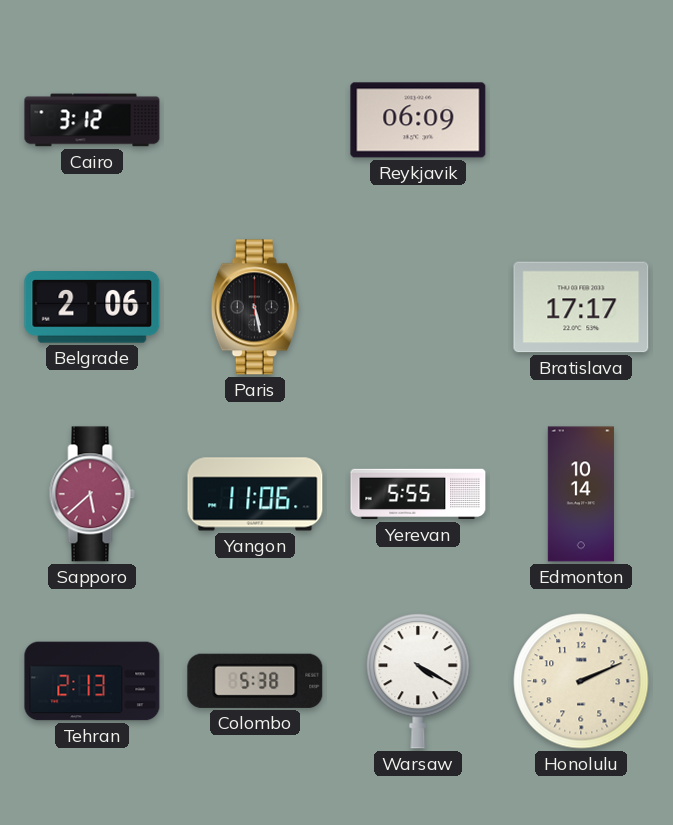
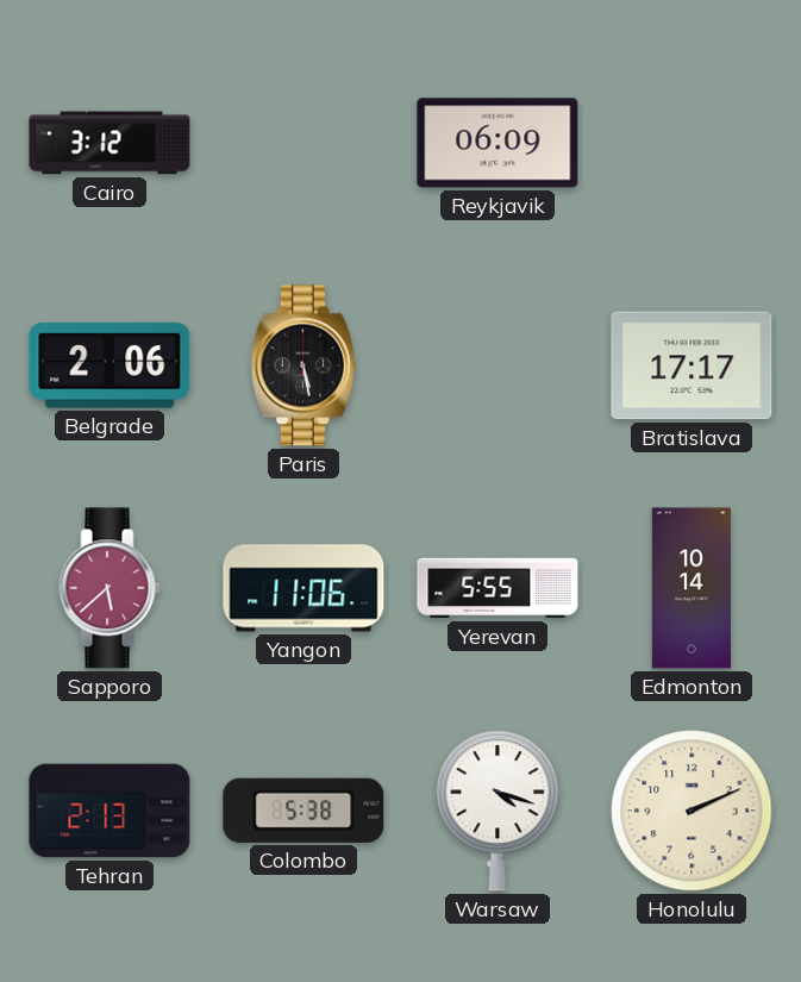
Warsaw: 4:20 -> 4:18
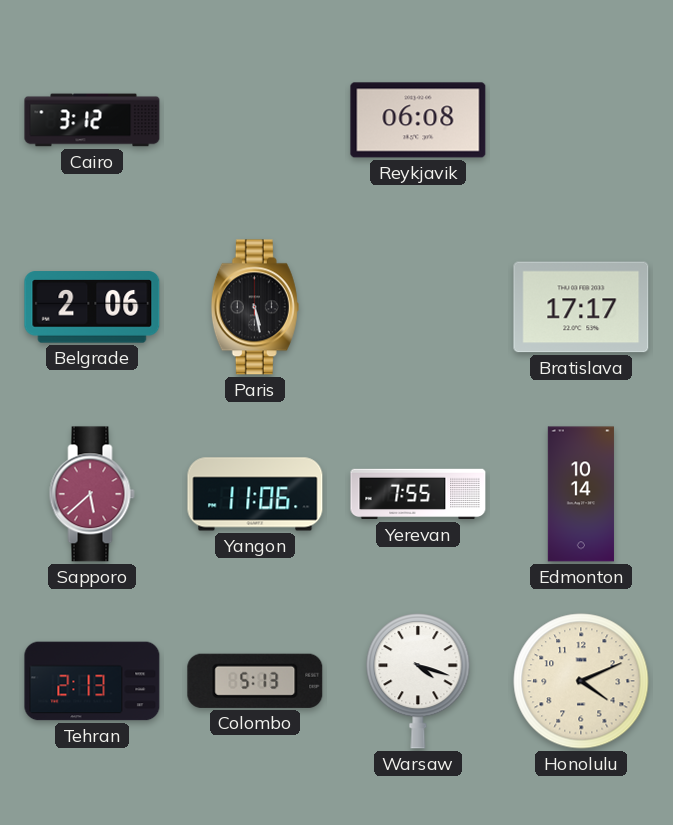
Reykjavik: 06:09 -> 06:08
Yerevan: 5:55 -> 7:55
Colombo: 5:38 -> 5:13
Honolulu: 2:11 -> 4:11
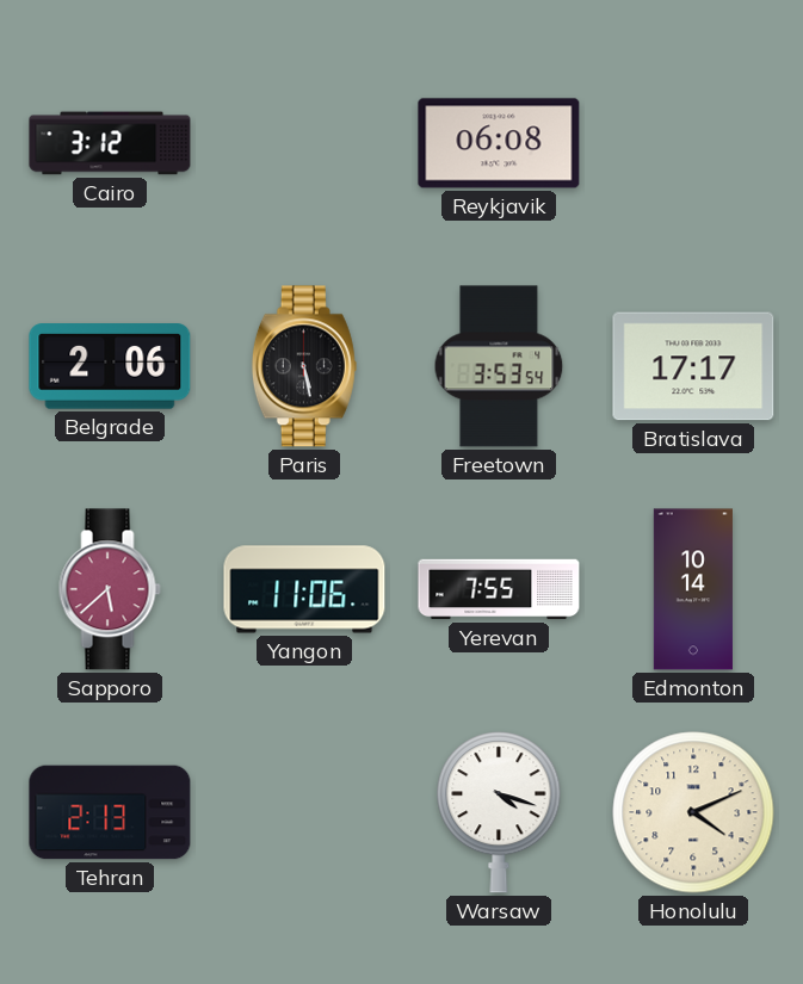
Freetown: none -> 3:53
Colombo: 5:13 -> none
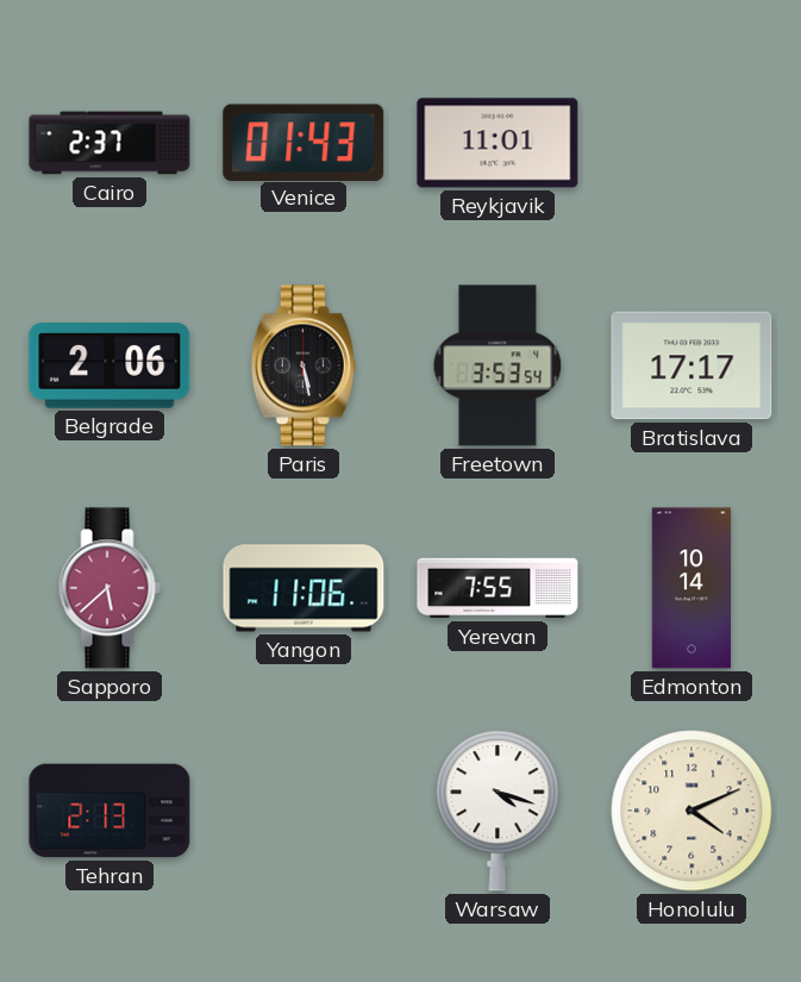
Cairo: 3:12 -> 2:37
Venice: none -> 01:43
Reykjavik: 06:08 -> 11:01
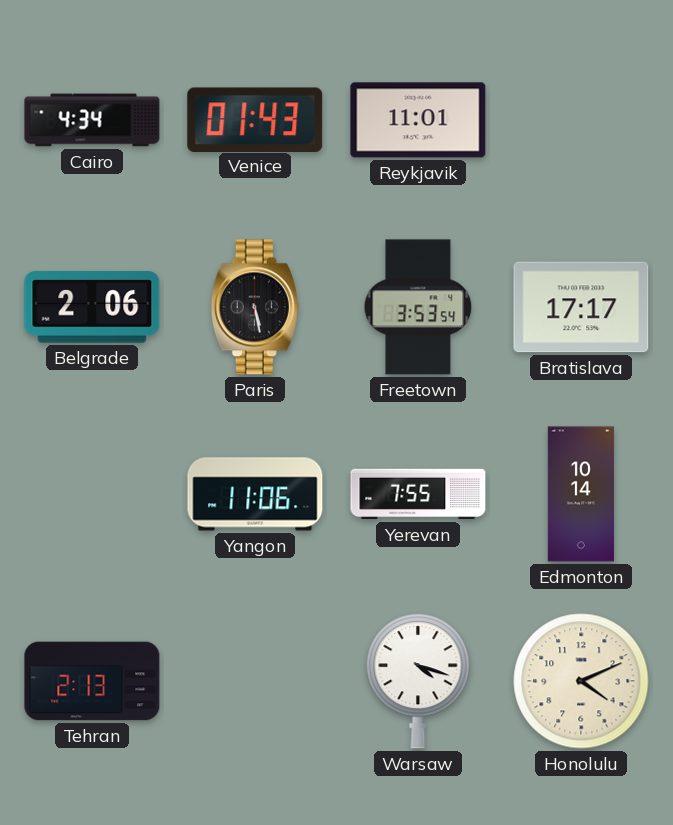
Cairo: 2:37 -> 4:34
Sapporo: 5:38 -> none
